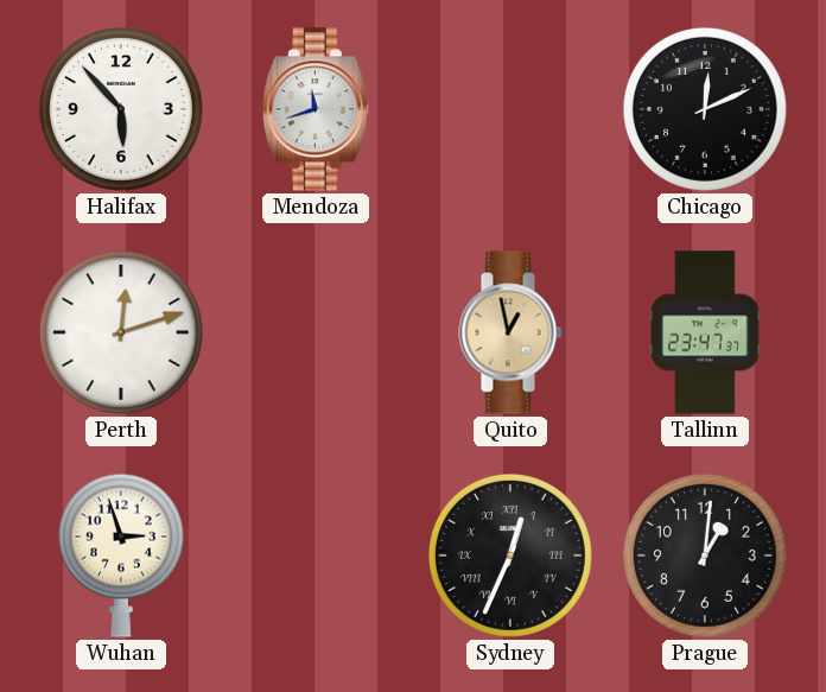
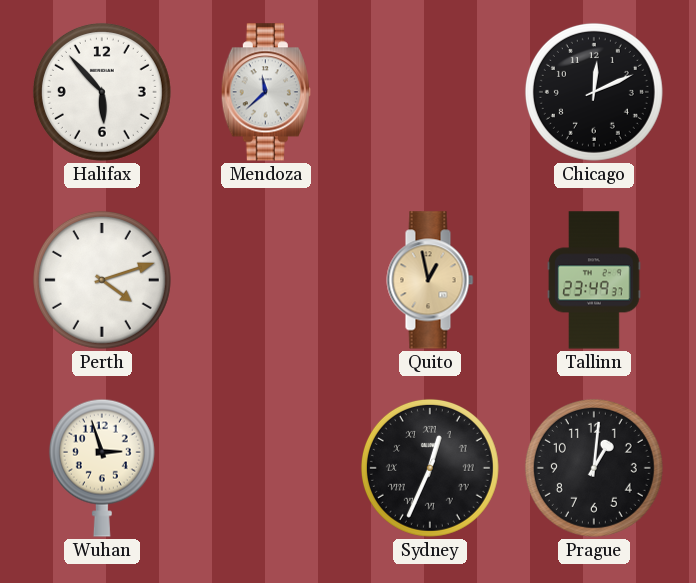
Mendoza: 11:42 -> 11:38
Perth: 12:12 -> 4:12
Tallinn: 23:47 -> 23:49
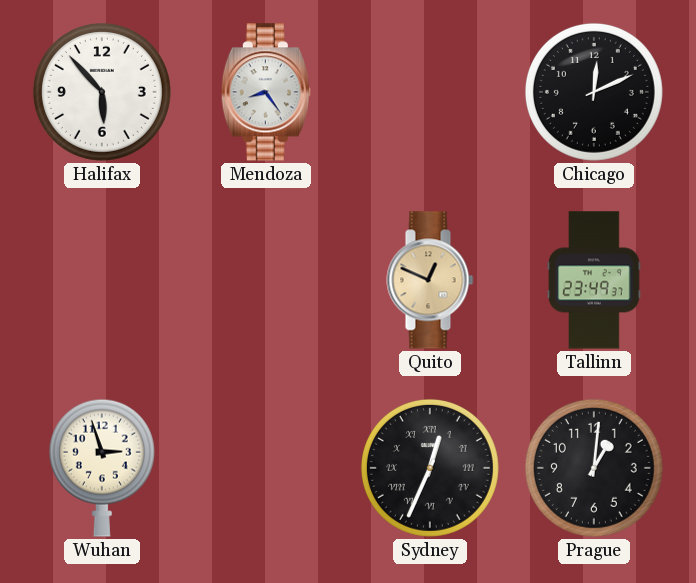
Mendoza: 11:38 -> 8:24
Perth: 4:12 -> none
Quito: 12:58 -> 12:49
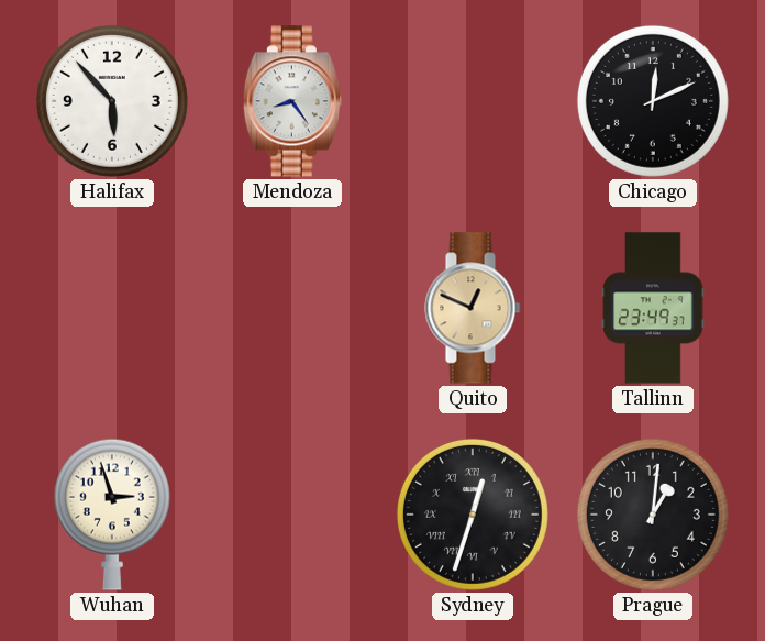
Sydney: 12:34 -> 12:33
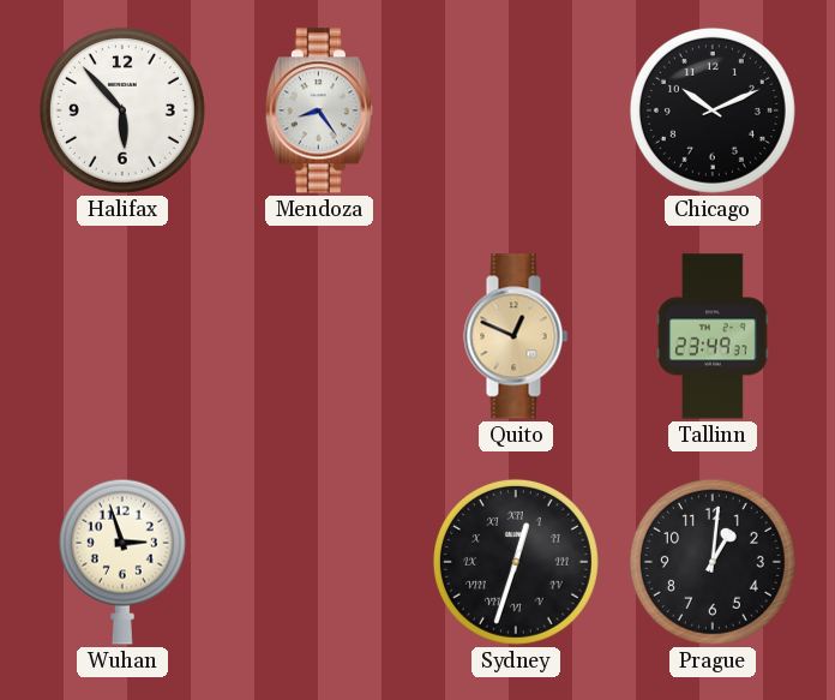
Chicago: 12:11 -> 10:11
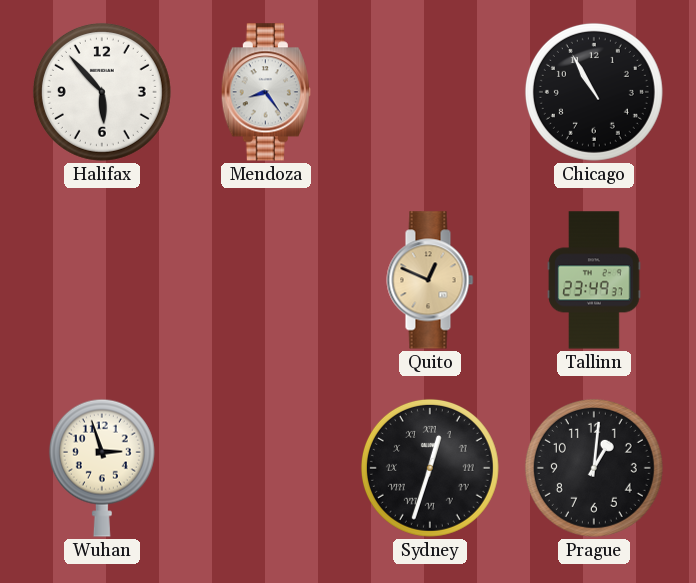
Chicago: 10:11 -> 10:55
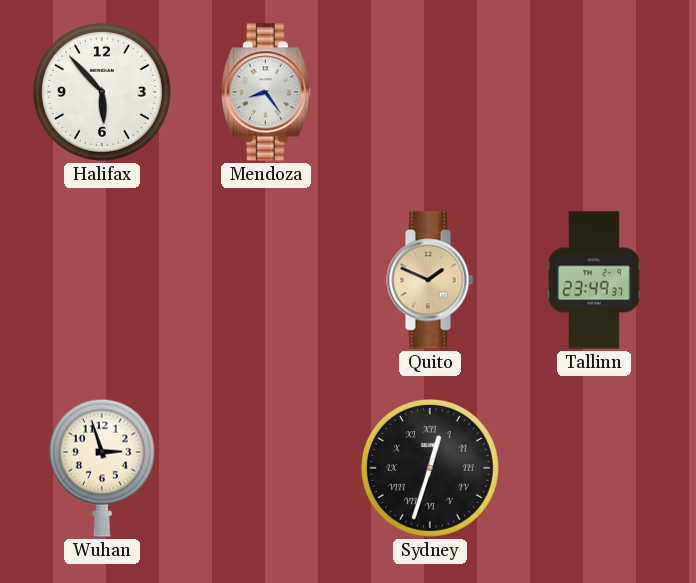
Chicago: 10:55 -> none
Quito: 12:49 -> 1:49
Prague: 1:01 -> none
